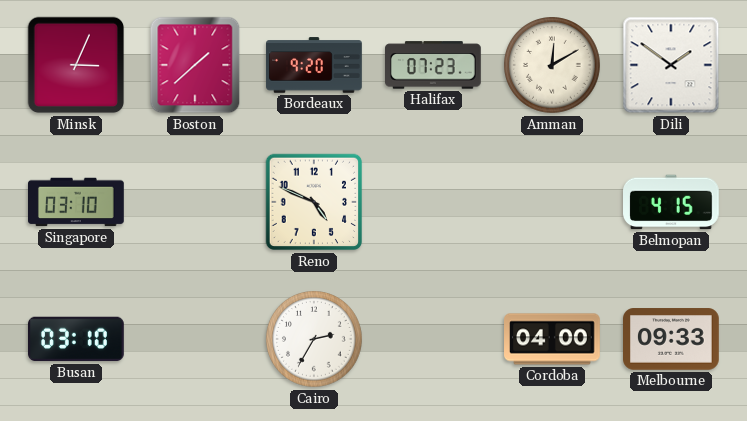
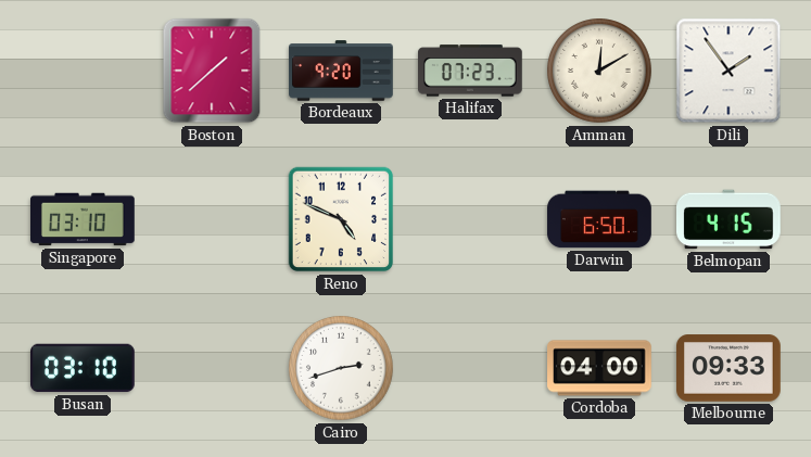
Minsk: 3:04 -> none
Dili: 1:51 -> 1:54
Darwin: none -> 6:50
Cairo: 2:35 -> 2:42
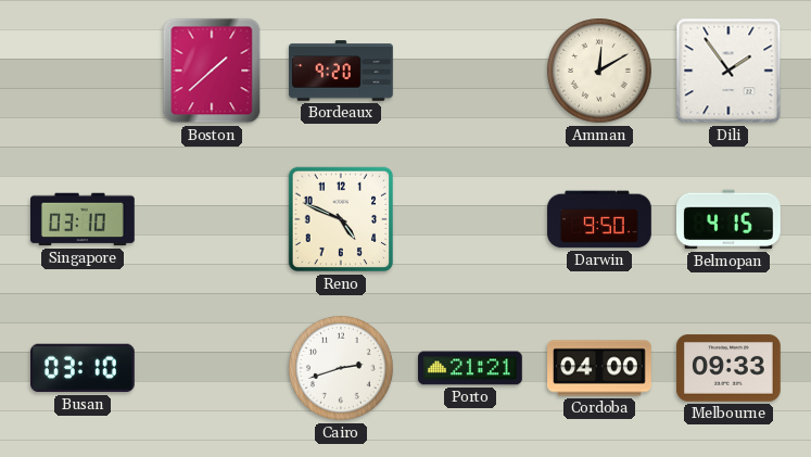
Halifax: 07:23 -> none
Darwin: 6:50 -> 9:50
Porto: none -> 21:21
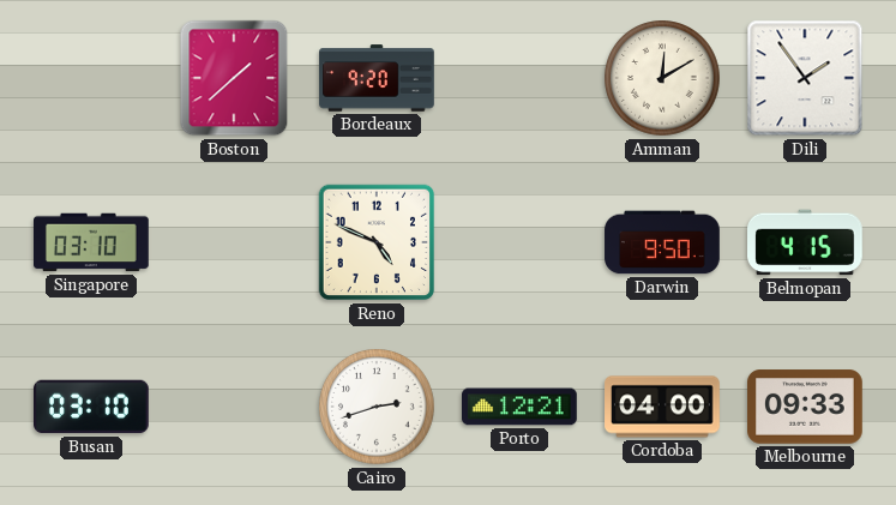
Porto: 21:21 -> 12:21
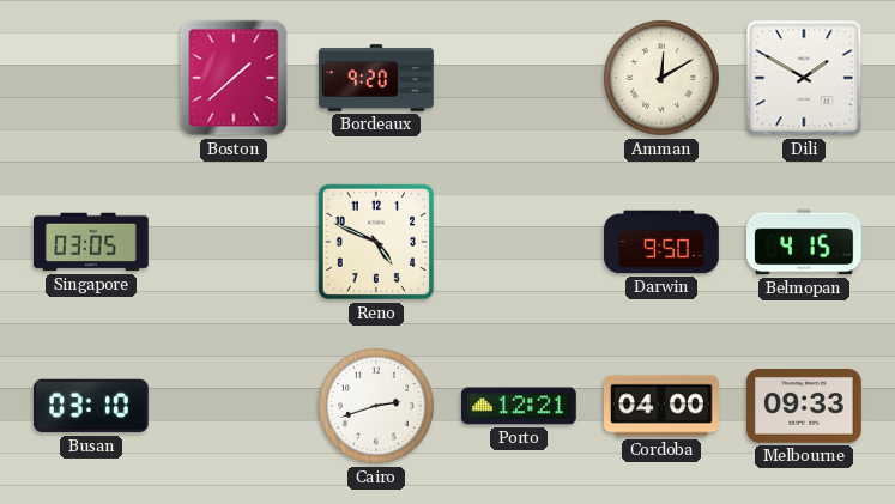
Dili: 1:54 -> 1:50
Singapore: 03:10 -> 03:05
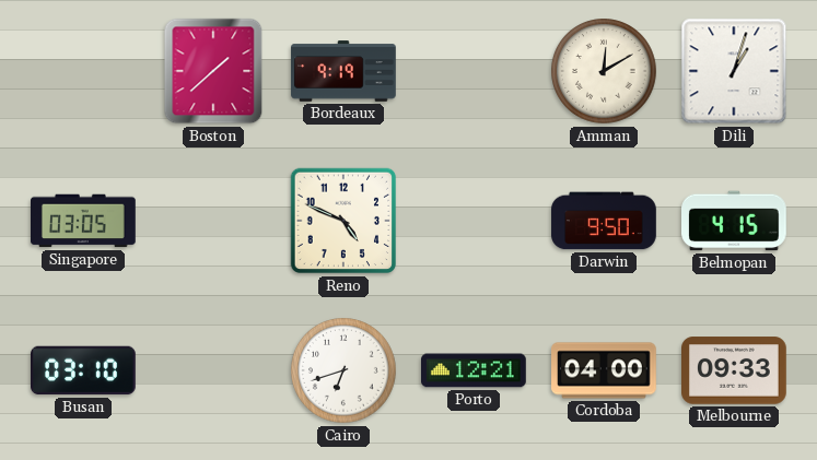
Bordeaux: 9:20 -> 9:19
Dili: 1:50 -> 1:03
Cairo: 2:42 -> 6:42
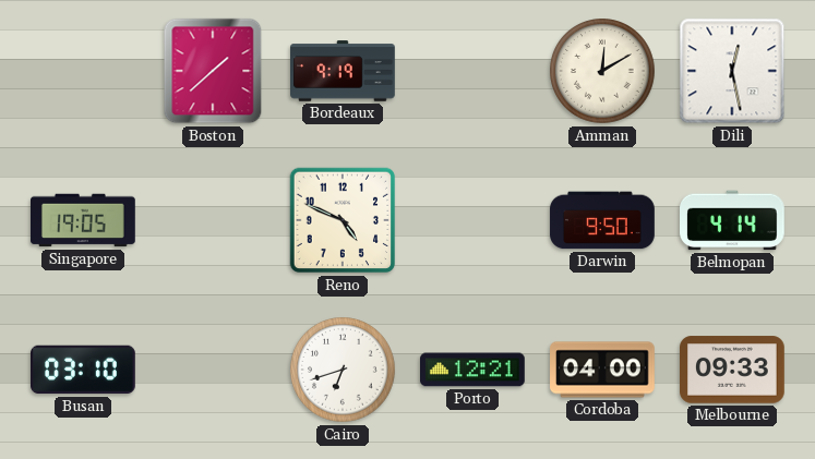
Dili: 1:03 -> 12:28
Singapore: 03:05 -> 19:05
Belmopan: 4:15 -> 4:14
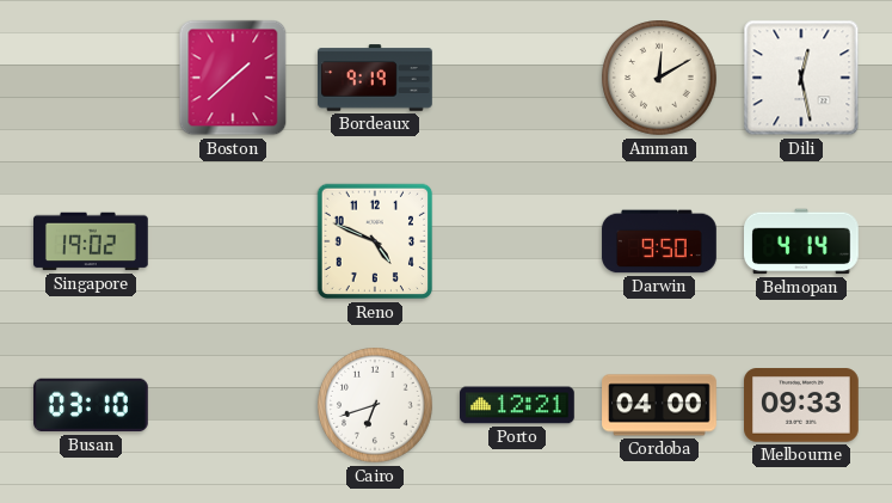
Singapore: 19:05 -> 19:02
